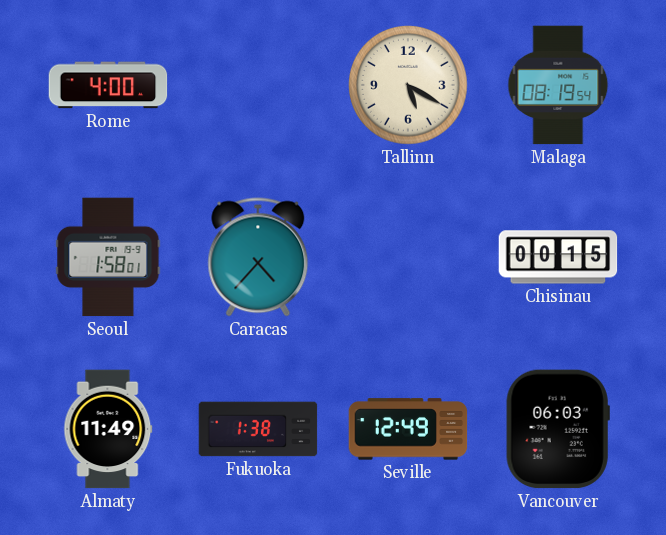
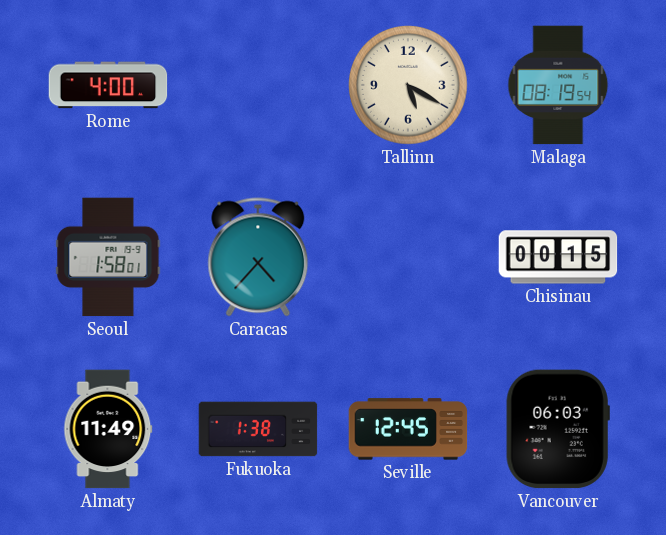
Seville: 12:49 -> 12:45
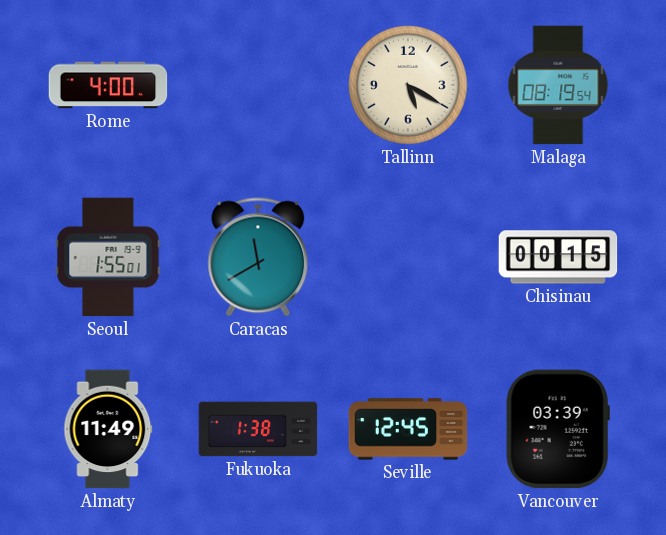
Seoul: 1:58 -> 1:55
Caracas: 4:37 -> 11:40
Vancouver: 06:03 -> 03:39
